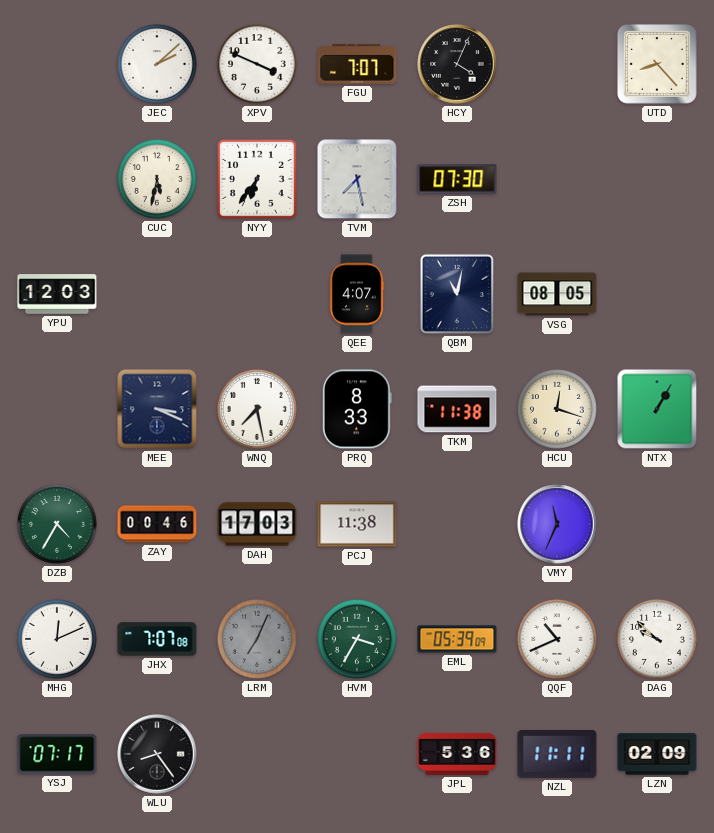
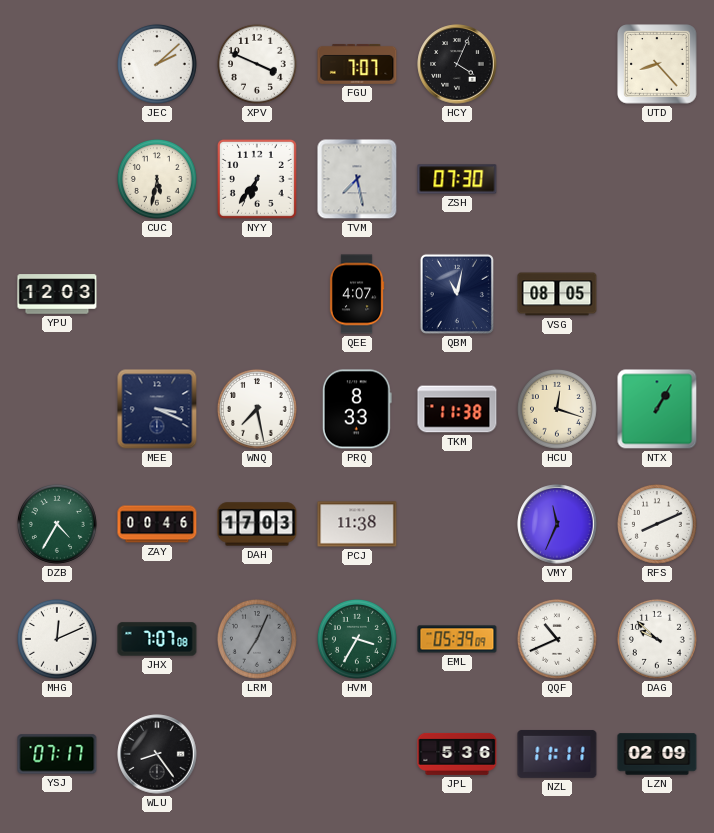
RFS: none -> 8:11
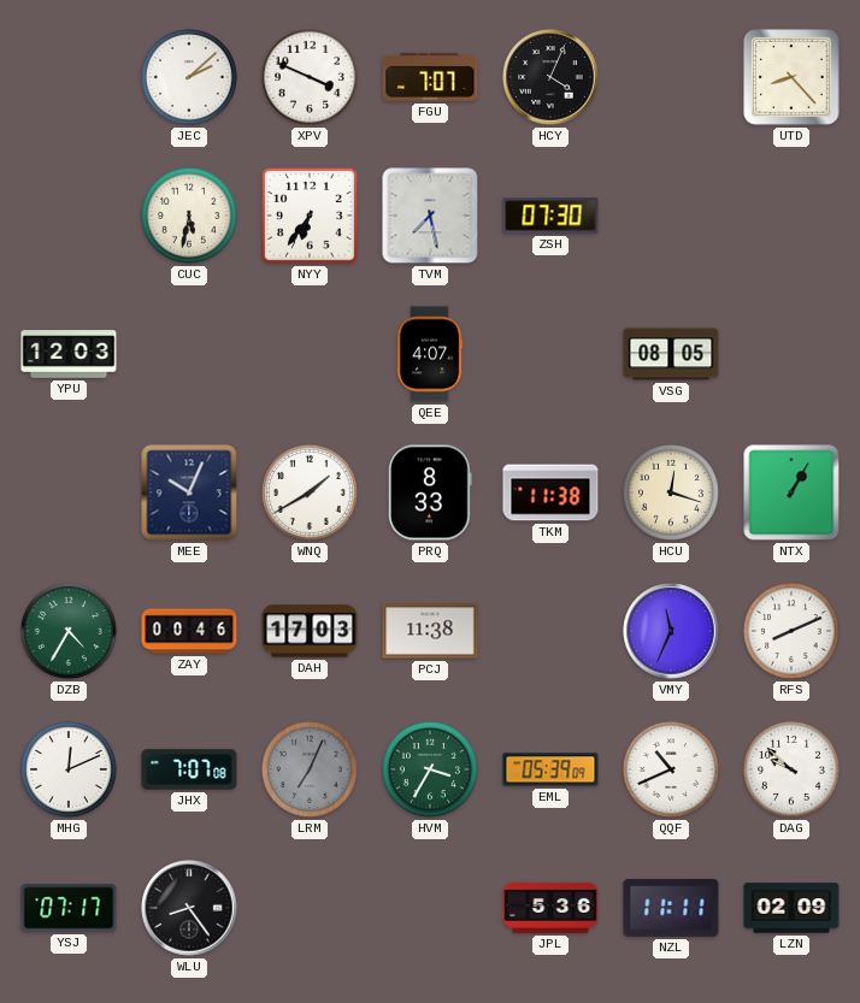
QBM: 11:02 -> none
MEE: 3:19 -> 10:04
WNQ: 7:28 -> 1:40
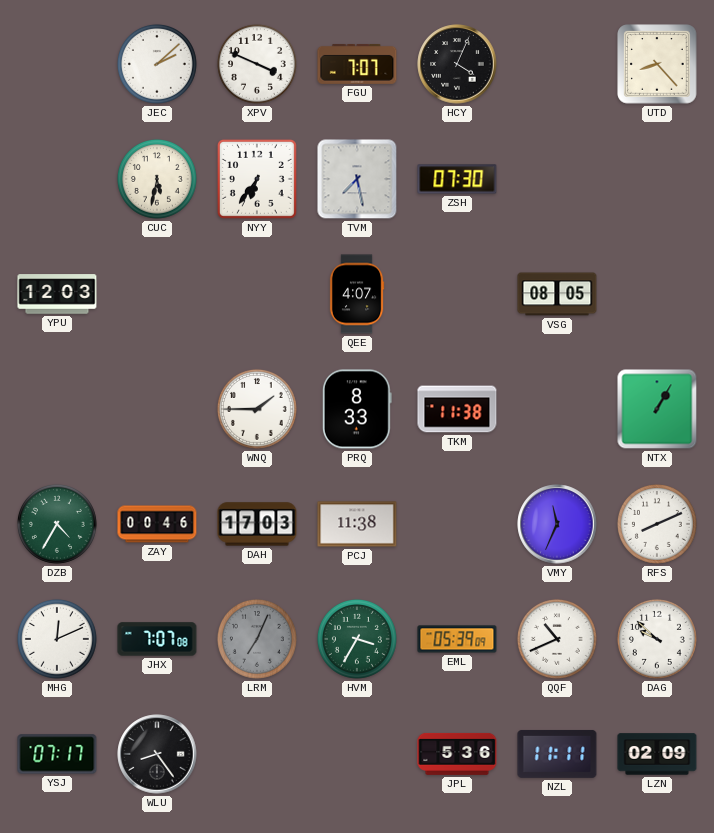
MEE: 10:04 -> none
WNQ: 1:40 -> 1:45
HCU: 12:18 -> none
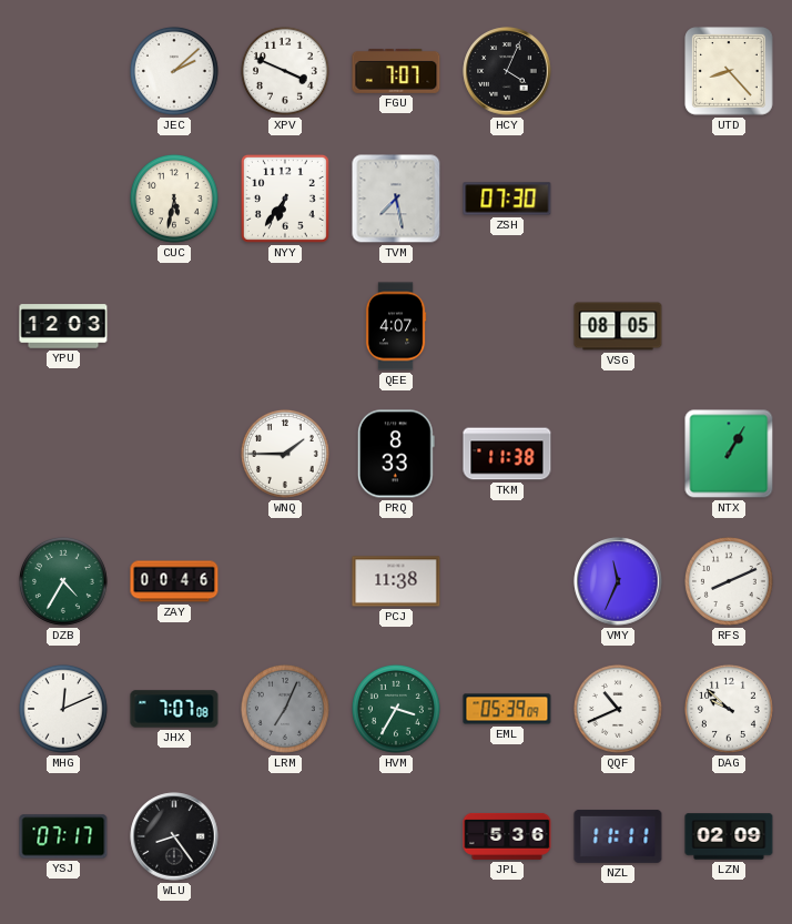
DAH: 17:03 -> none
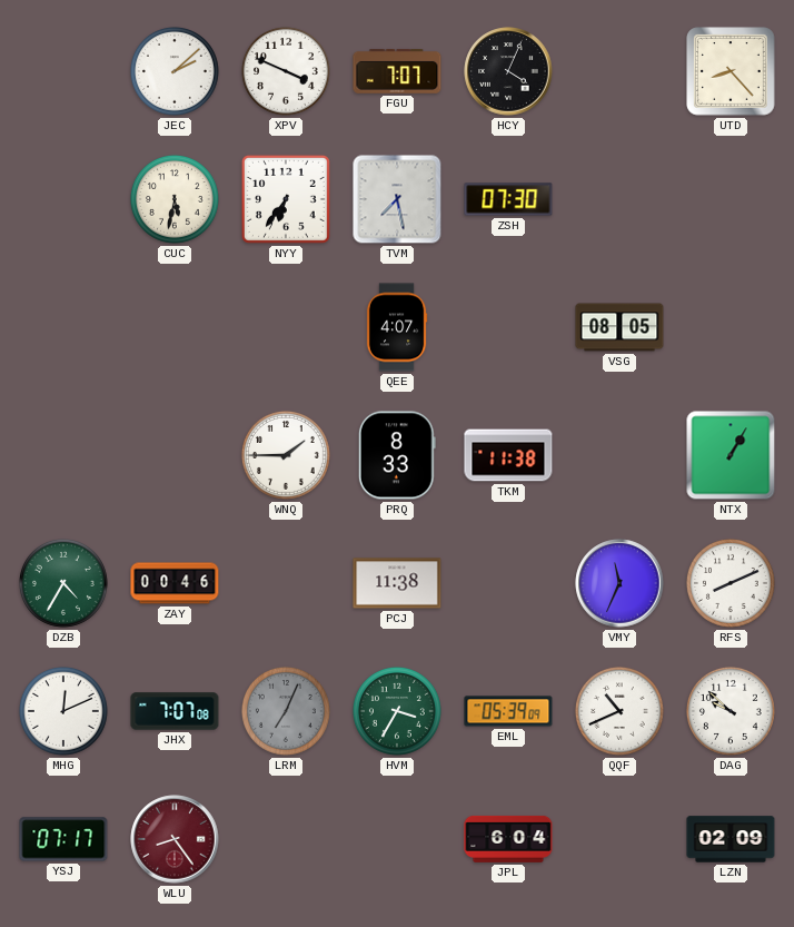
YPU: 12:03 -> none
WLU dial: black -> burgundy
JPL: 5:36 -> 6:04
NZL: 11:11 -> none
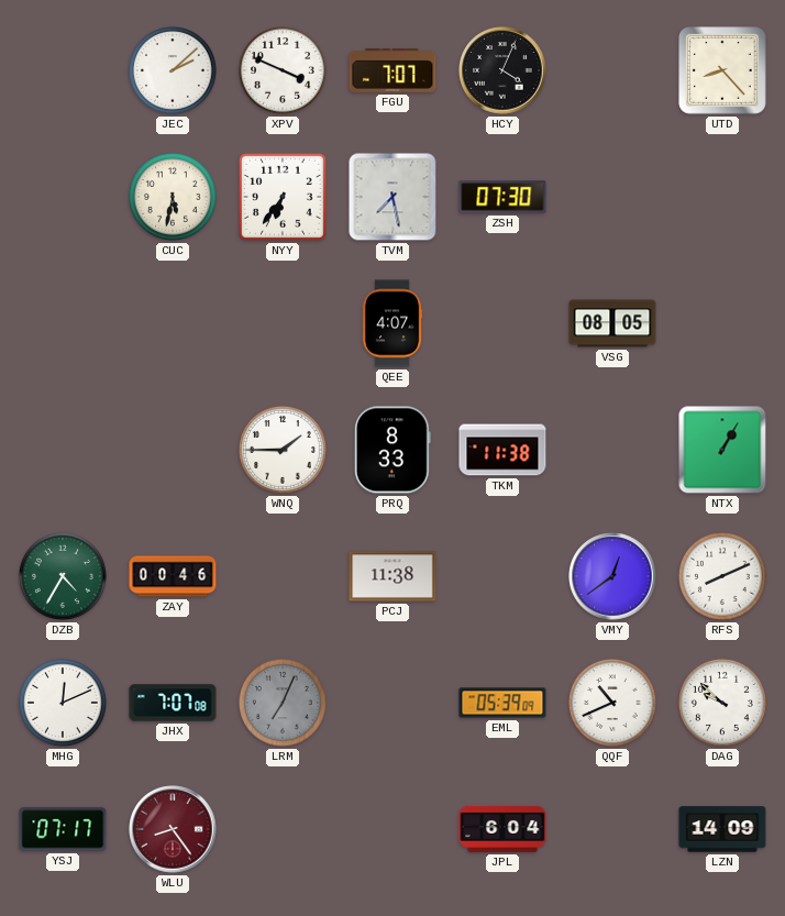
VMY: 11:34 -> 12:39
HVM: 3:35 -> none
LZN: 02:09 -> 14:09
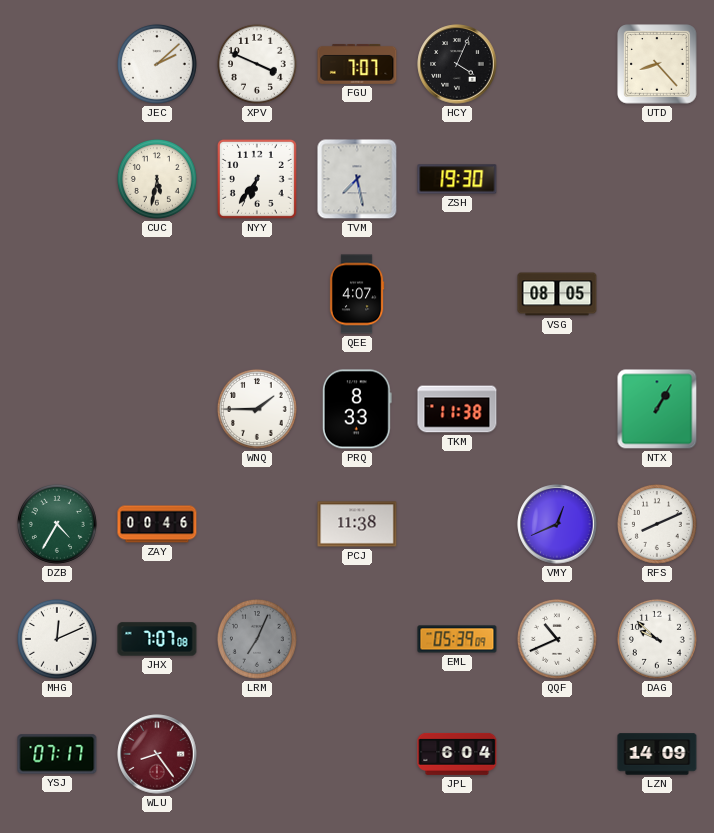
ZSH: 07:30 -> 19:30
VMY: 12:39 -> 12:41
